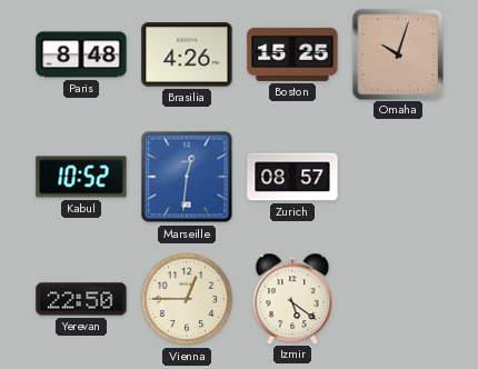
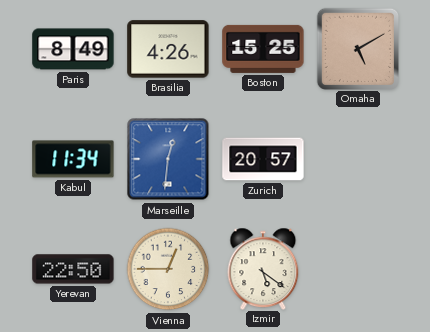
Paris: 8:48 -> 8:49
Omaha: 10:03 -> 5:10
Kabul: 10:52 -> 11:34
Zurich: 08:57 -> 20:57
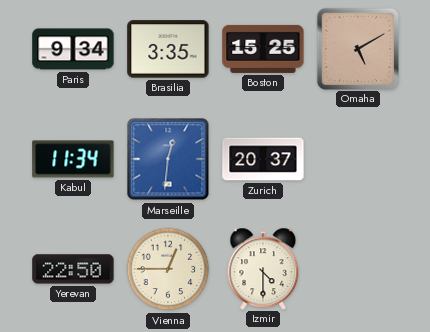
Paris: 8:49 -> 9:34
Brasilia: 4:26 -> 3:35
Zurich: 20:57 -> 20:37
Izmir: 5:21 -> 4:30
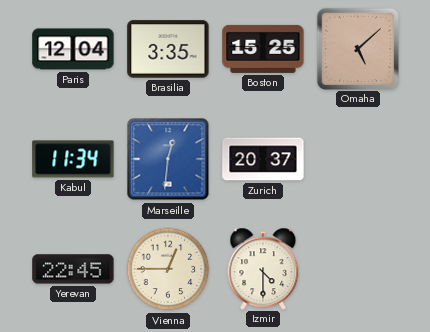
Paris: 9:34 -> 12:04
Omaha: 5:10 -> 5:08
Yerevan: 22:50 -> 22:45
